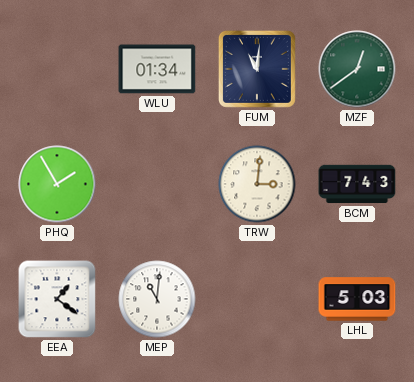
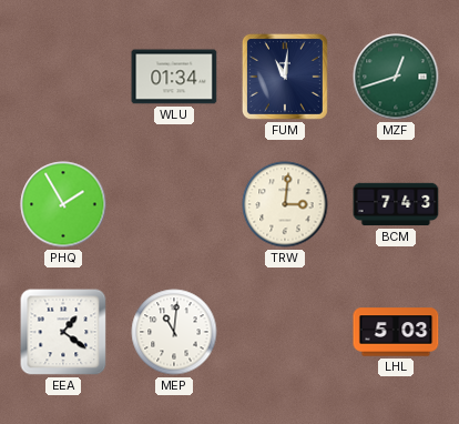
MZF: 12:39 -> 12:42
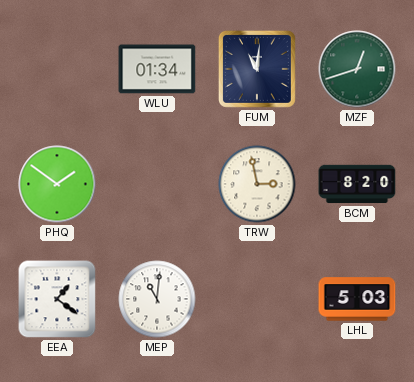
PHQ: 1:55 -> 1:51
TRW: 3:01 -> 2:58
BCM: 7:43 -> 8:20
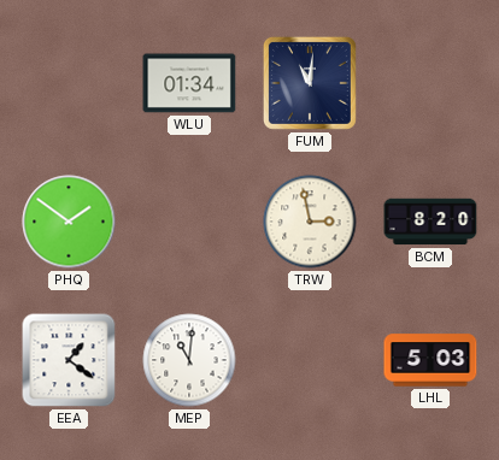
MZF: 12:42 -> none
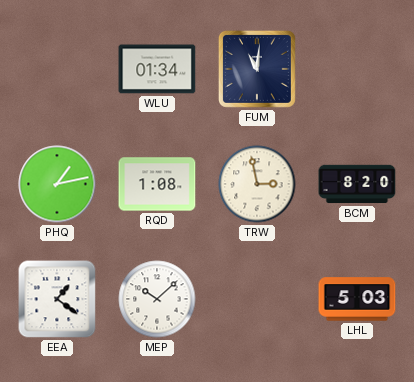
PHQ: 1:51 -> 1:13
RQD: none -> 1:08
MEP: 11:01 -> 10:08
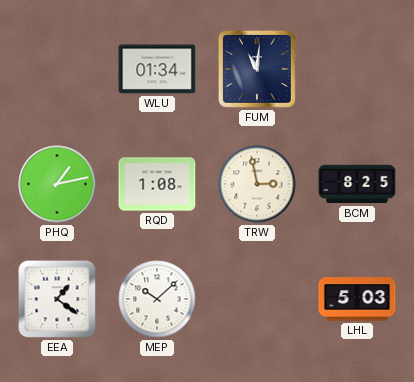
BCM: 8:20 -> 8:25
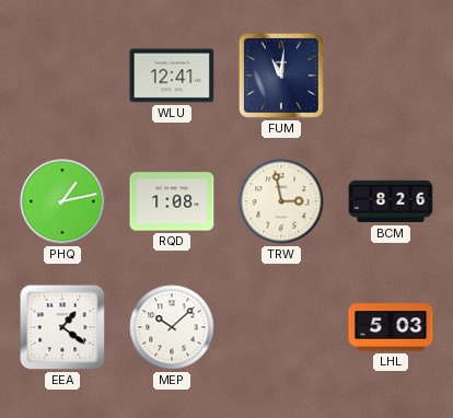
WLU: 01:34 -> 12:41
BCM: 8:25 -> 8:26
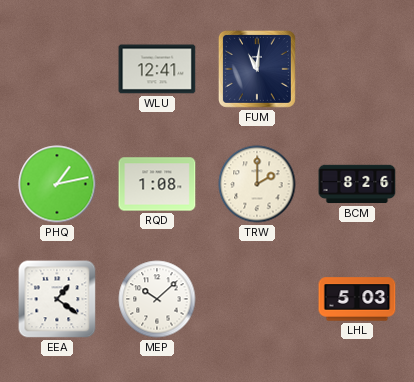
TRW: 2:58 -> 2:00
